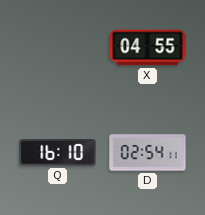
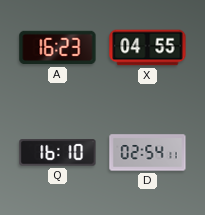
A: none -> 16:23
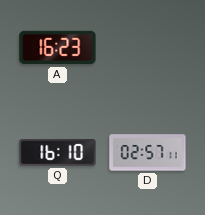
X: 04:55 -> none
D: 02:54 -> 02:57
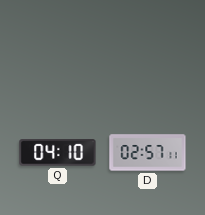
A: 16:23 -> none
Q: 16:10 -> 04:10
